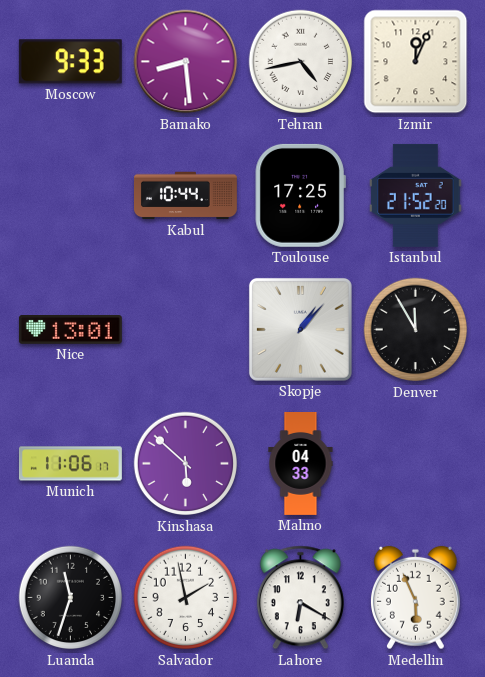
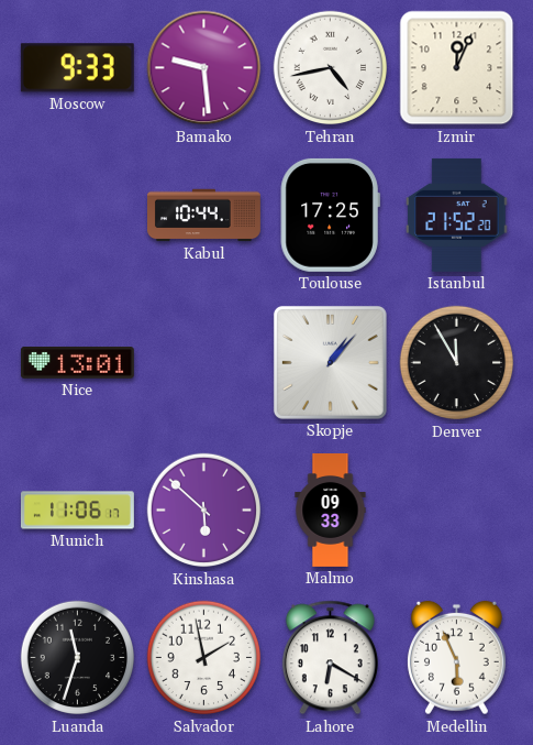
Bamako: 8:29 -> 9:29
Malmo: 04:33 -> 09:33
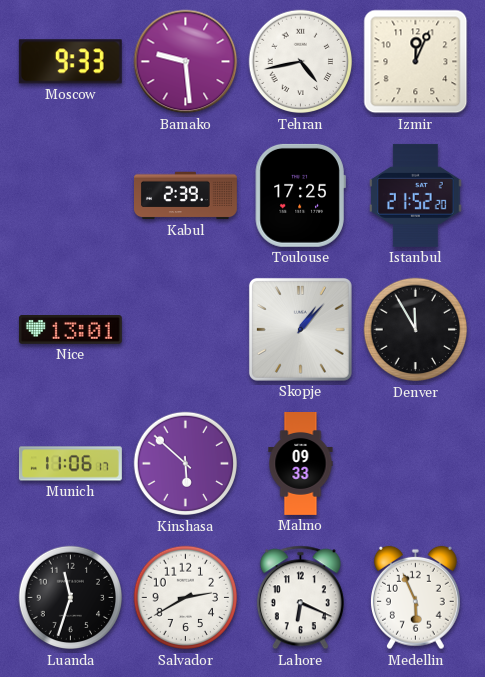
Kabul: 10:44 -> 2:39
Salvador: 1:58 -> 2:40
Lahore: 6:20 -> 6:19
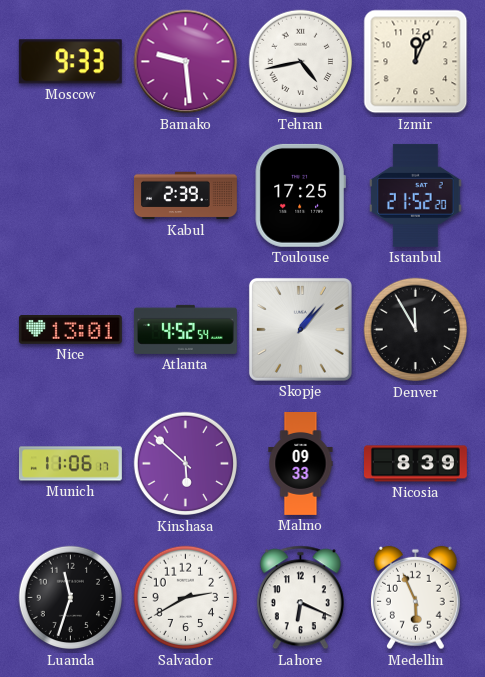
Atlanta: none -> 4:52
Nicosia: none -> 8:39
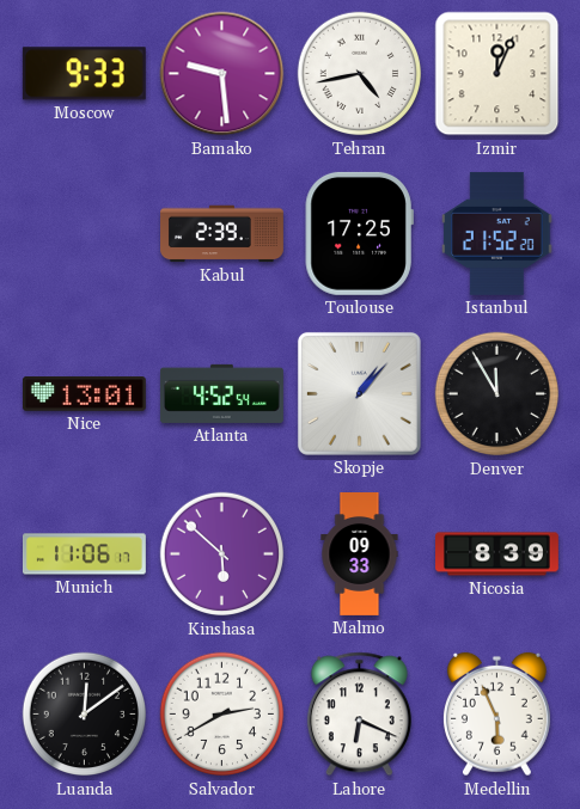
Luanda: 11:33 -> 12:09
